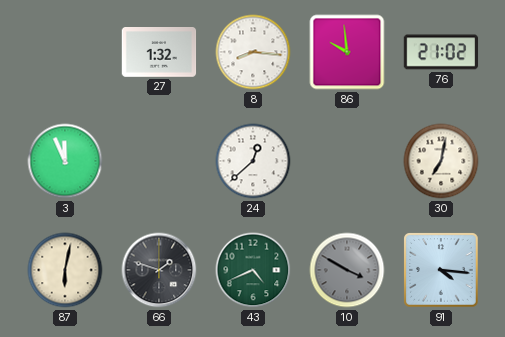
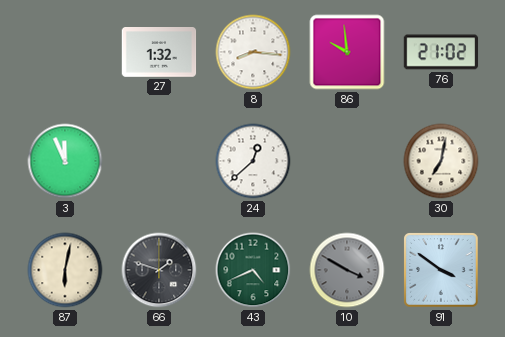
91: 4:16 -> 3:51
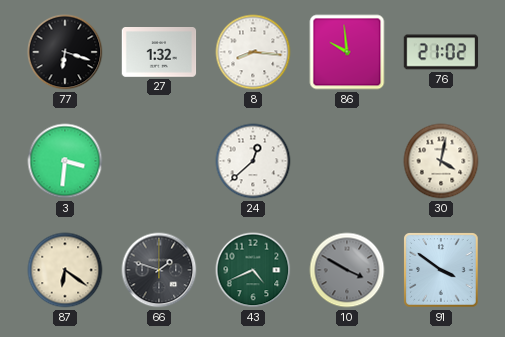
77: none -> 6:18
3: 11:56 -> 3:31
30: 7:02 -> 4:02
87: 6:02 -> 6:21
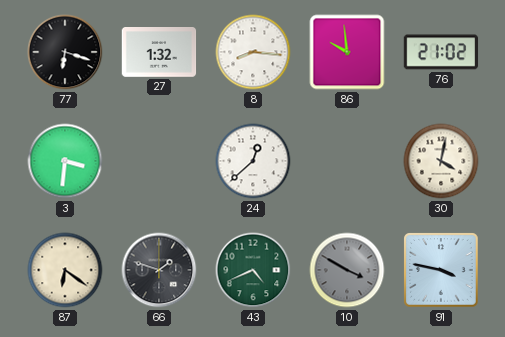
91: 3:51 -> 3:47
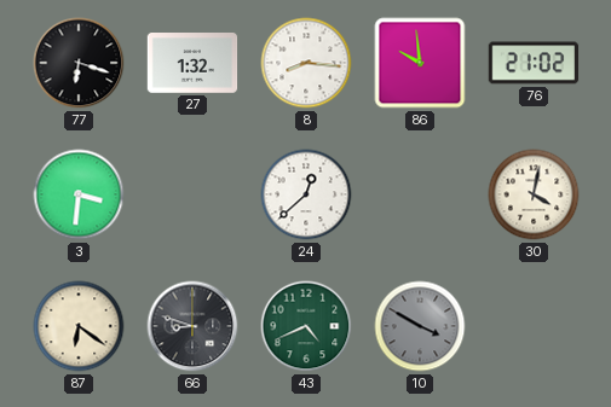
66: 1:48 -> 8:48
91: 3:47 -> none
